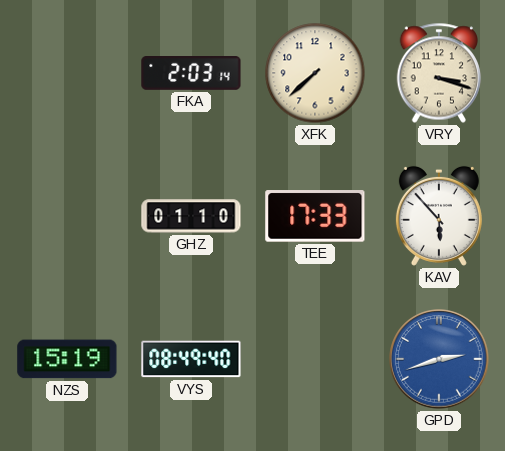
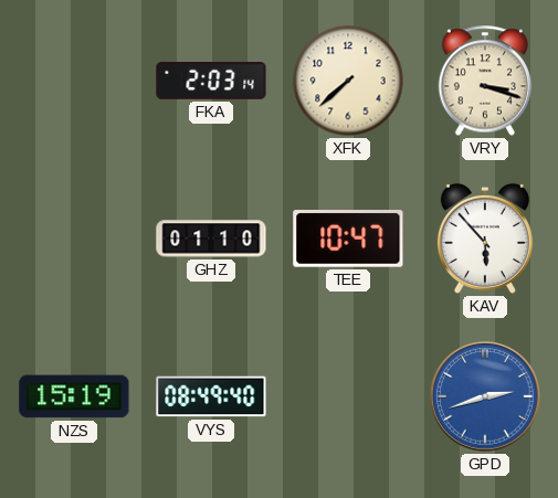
TEE: 17:33 -> 10:47
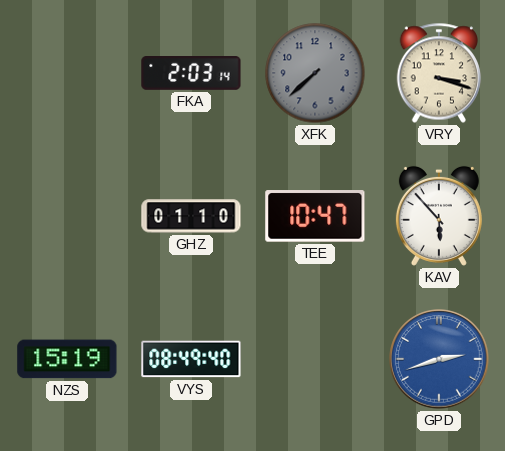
XFK dial: cream -> grey
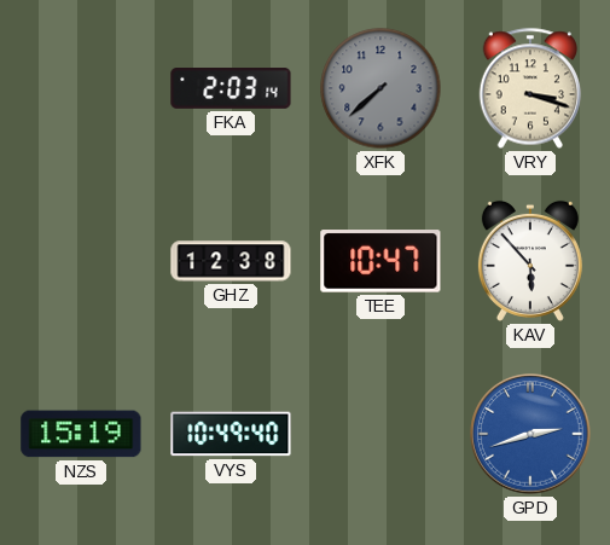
GHZ: 01:10 -> 12:38
VYS: 08:49 -> 10:49
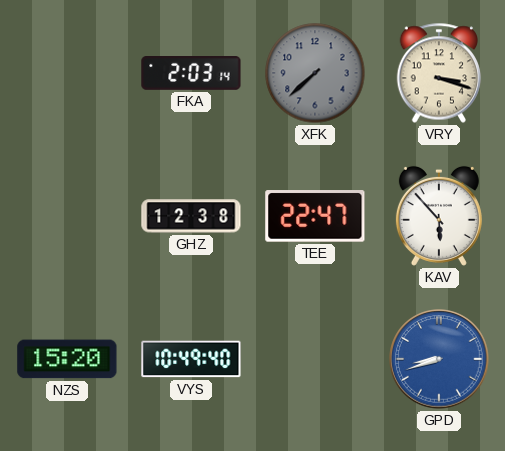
TEE: 10:47 -> 22:47
NZS: 15:19 -> 15:20
GPD: 2:42 -> 8:42
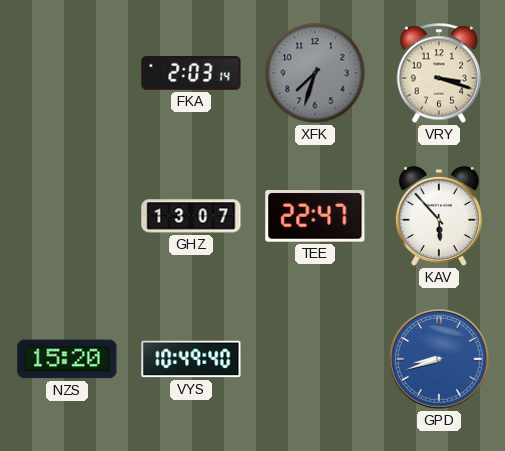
XFK: 7:38 -> 7:33
GHZ: 12:38 -> 13:07
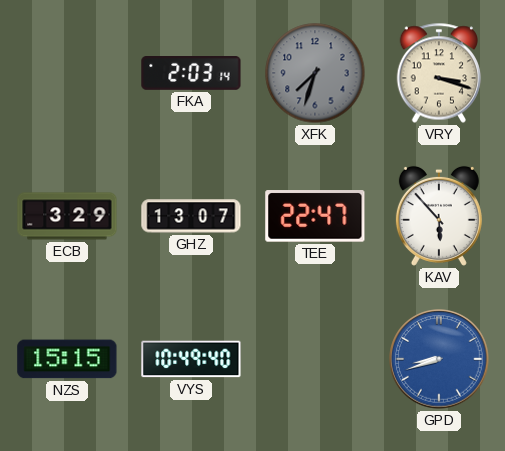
ECB: none -> 3:29
NZS: 15:20 -> 15:15
